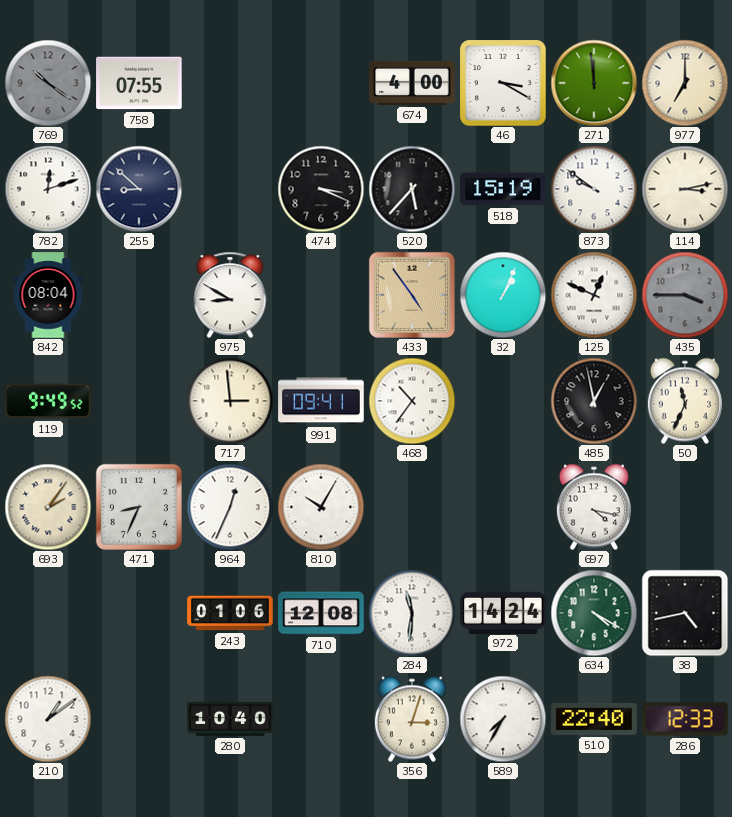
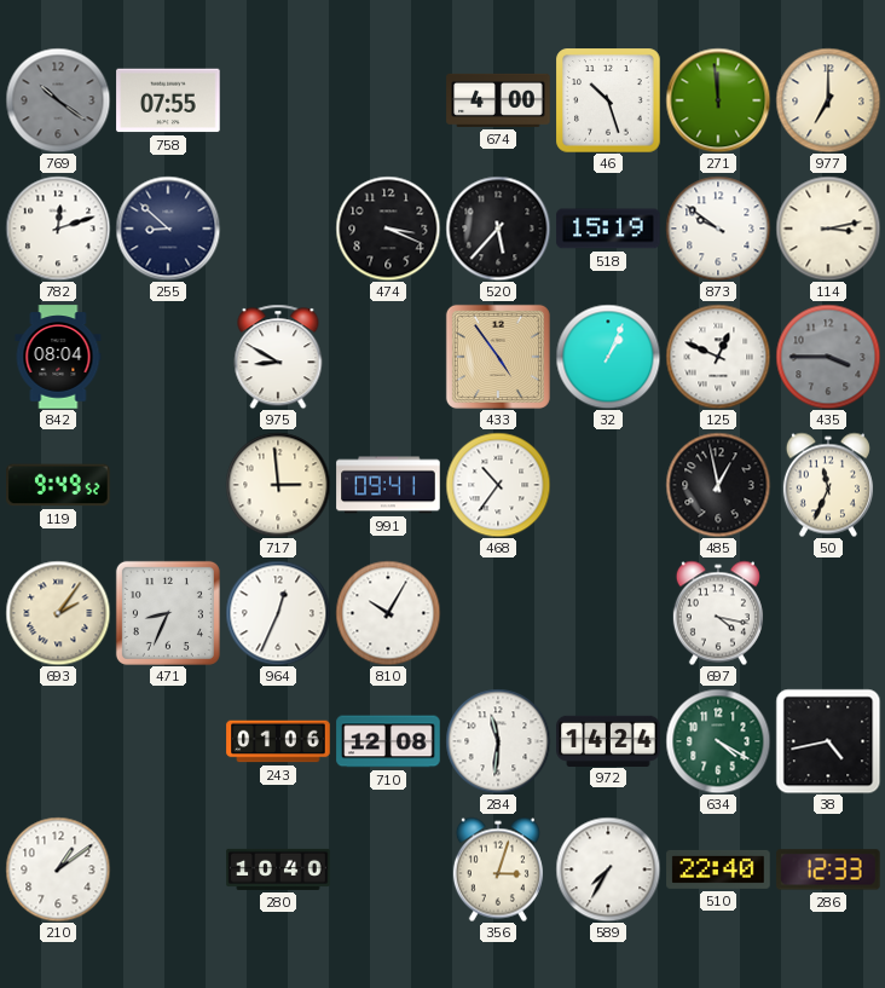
46: 3:20 -> 10:27
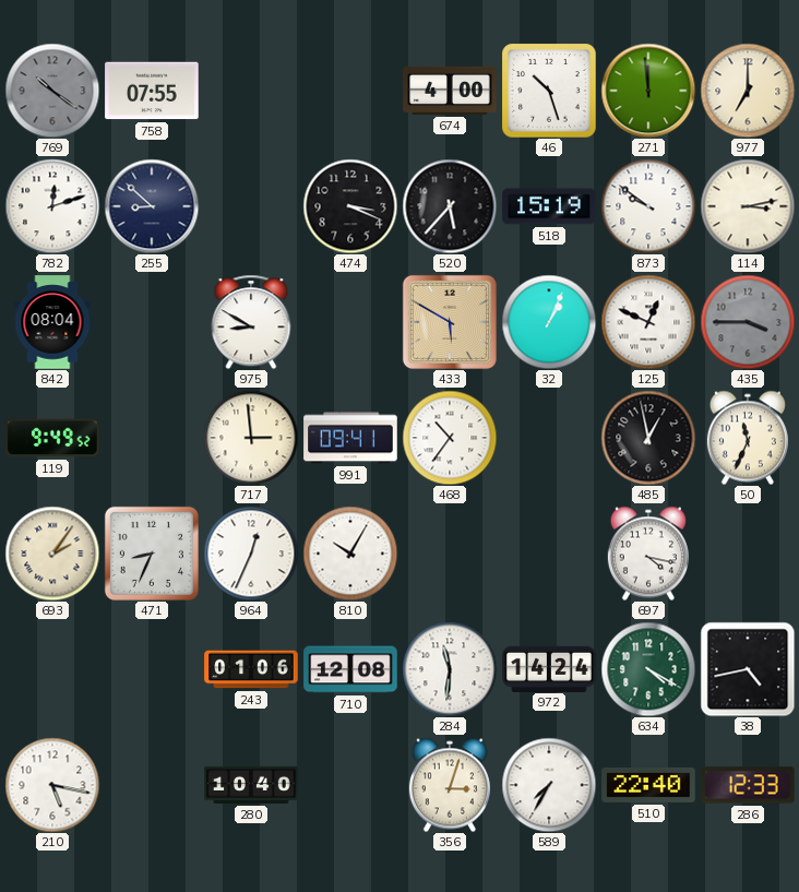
433: 4:54 -> 5:50
210: 1:09 -> 5:17
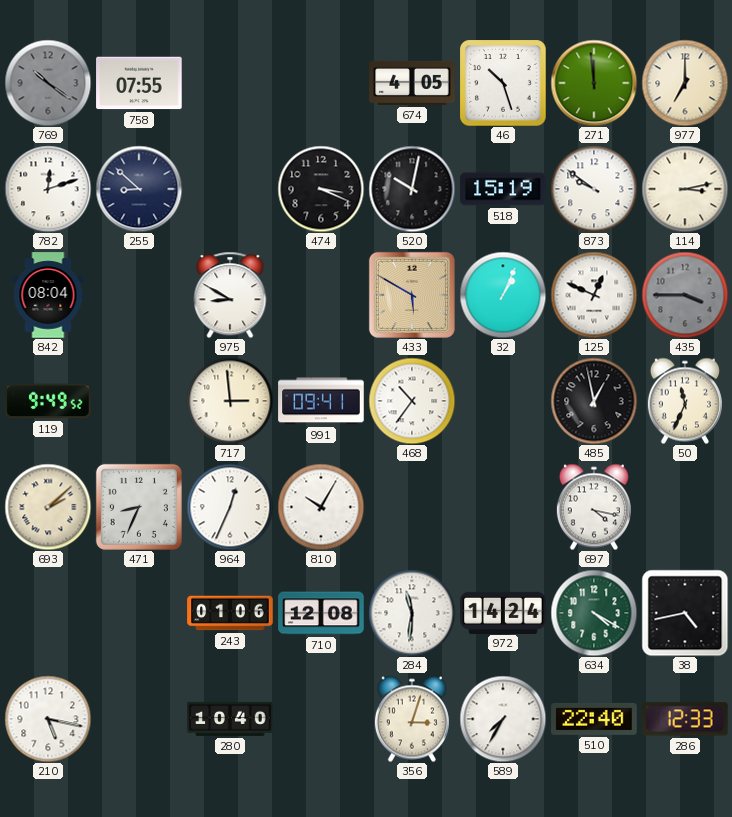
674: 4:00 -> 4:05
520: 5:37 -> 10:02
693: 2:06 -> 2:08
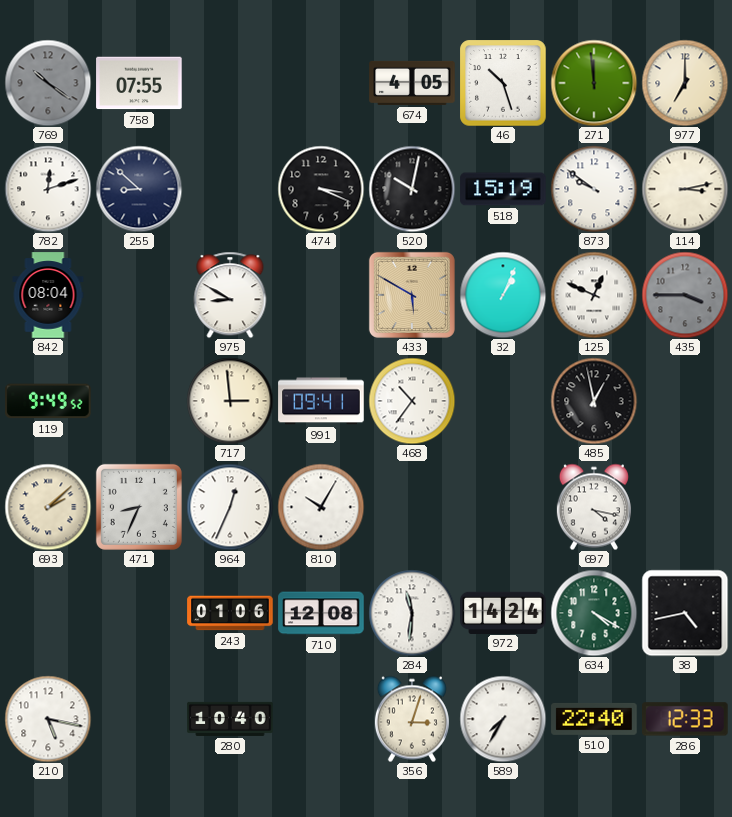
50: 11:34 -> none
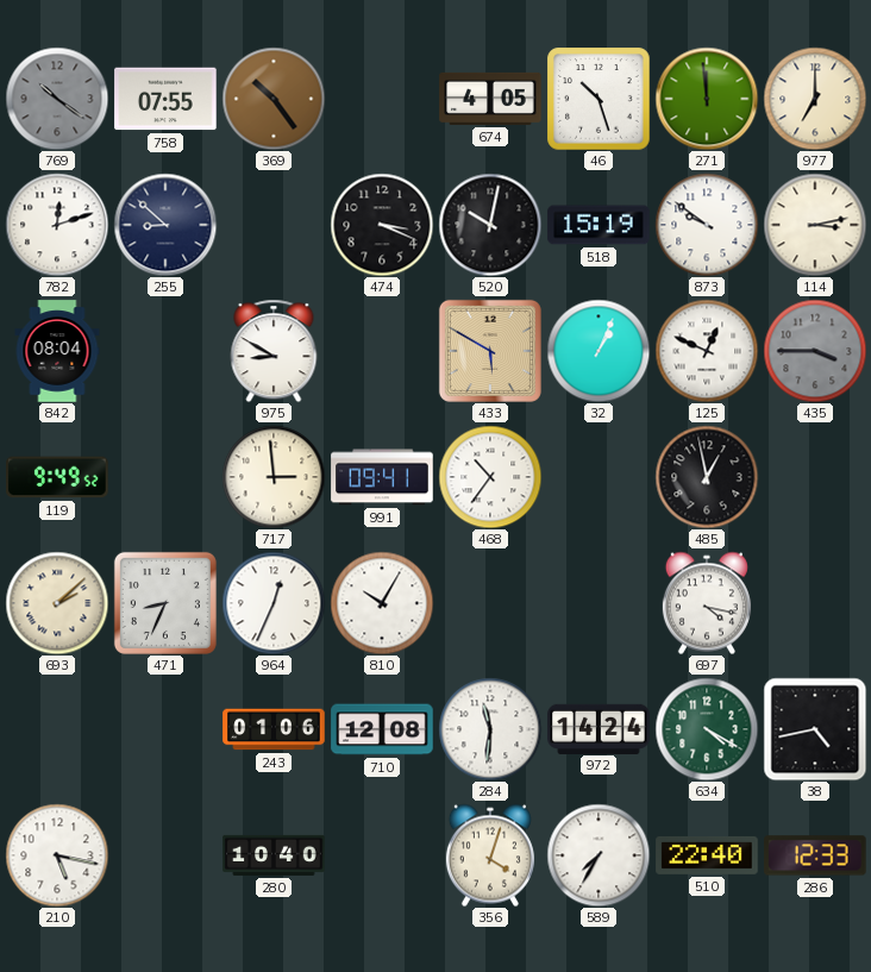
369: none -> 10:24
356: 3:03 -> 4:03
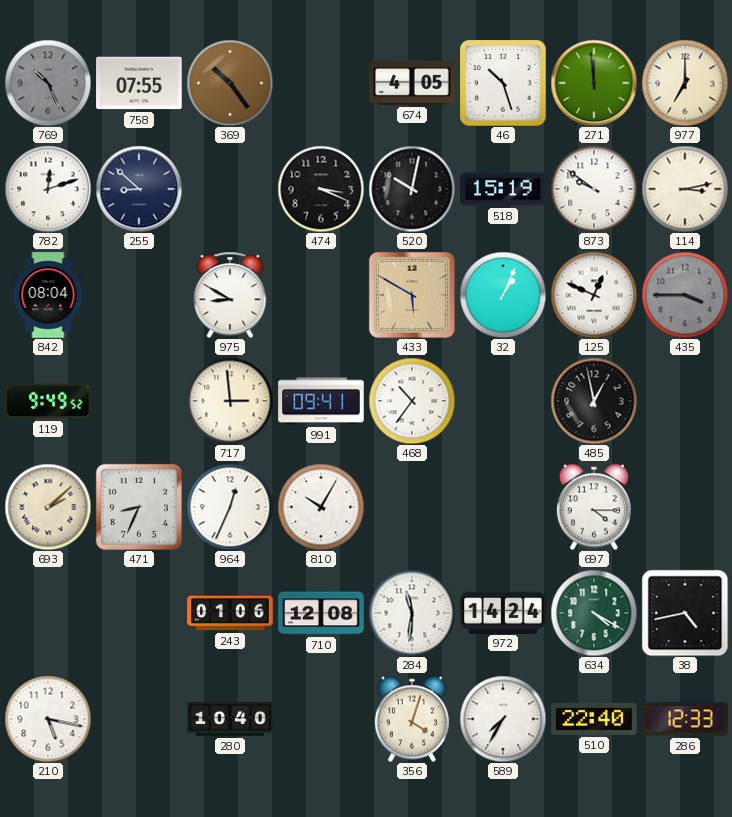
769: 10:21 -> 10:26
697: 4:17 -> 4:15
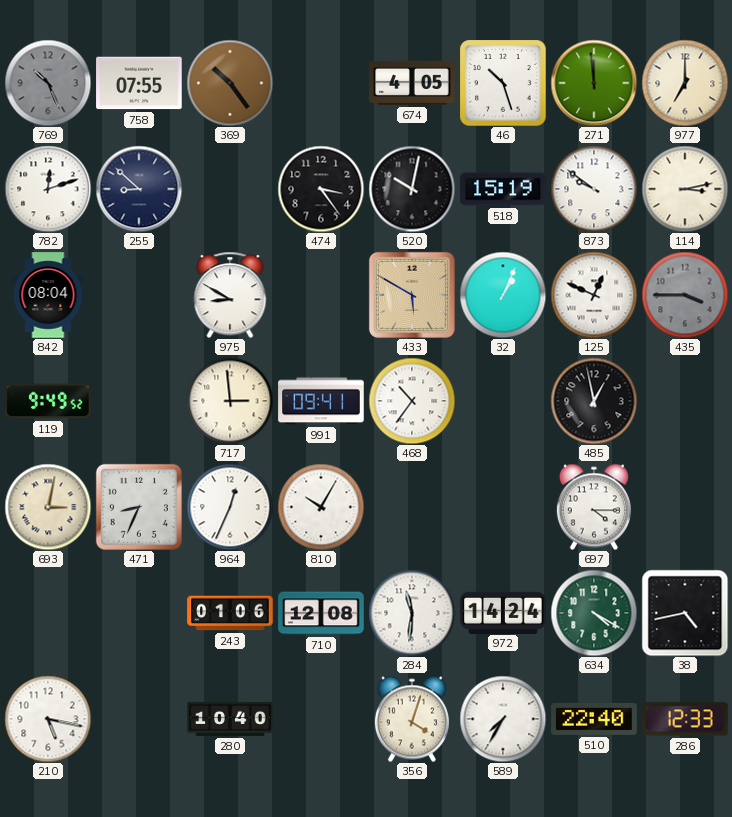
474: 3:19 -> 3:24
693: 2:08 -> 3:02
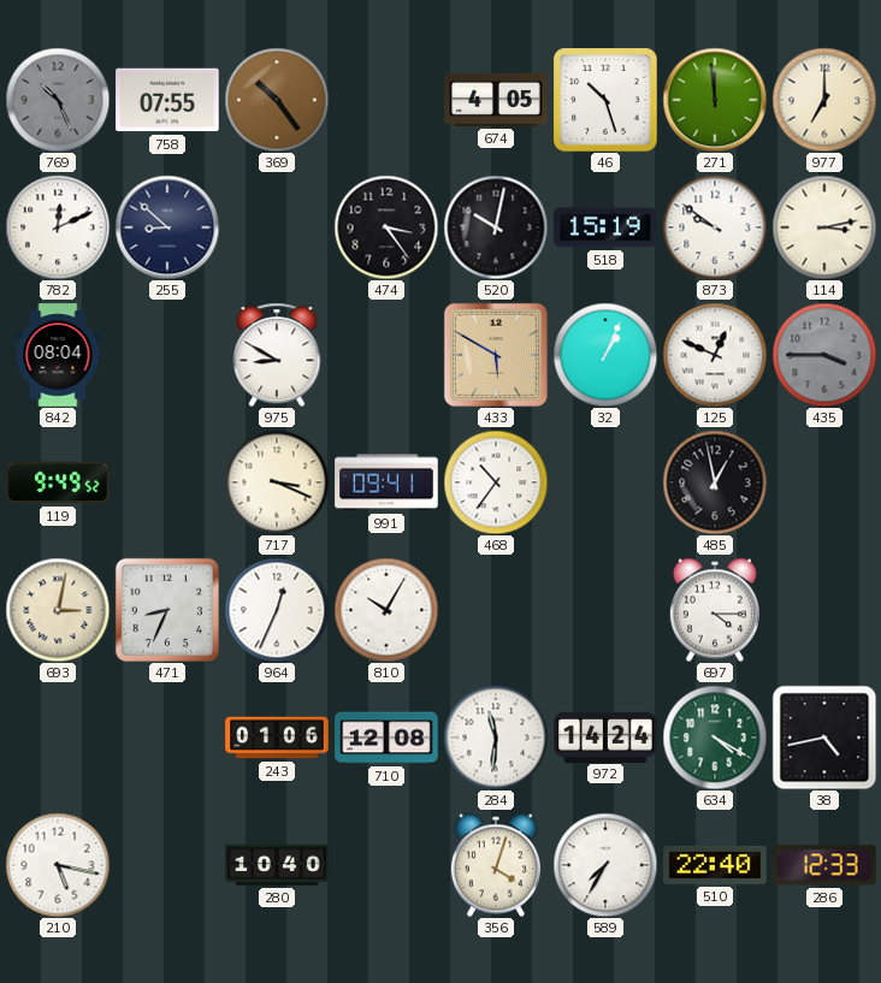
782: 12:12 -> 12:11
717: 2:59 -> 3:19
